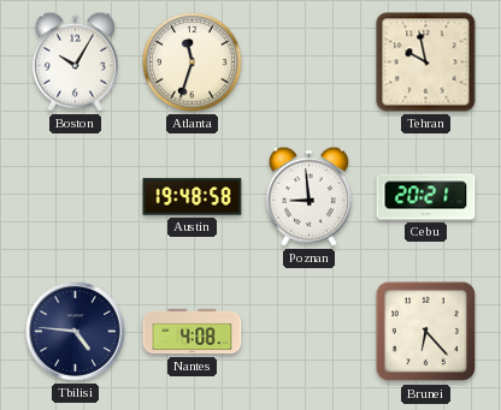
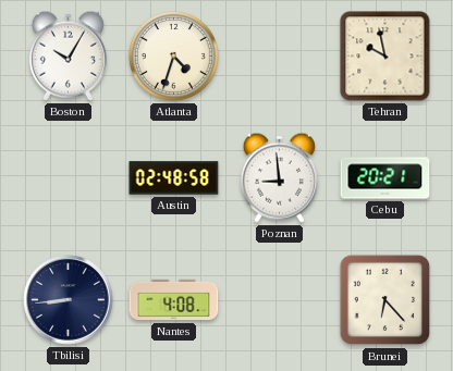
Atlanta: 11:33 -> 4:33
Austin: 19:48 -> 02:48
Tbilisi: 4:46 -> 8:44
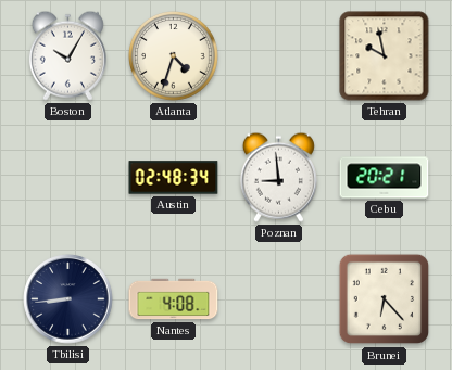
Austin: 02:48:58 -> 02:48:34
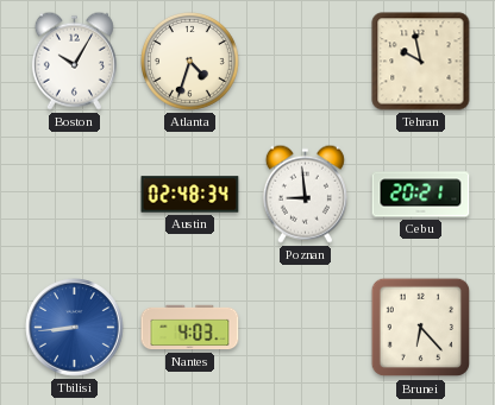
Tbilisi dial: navy -> blue
Nantes: 4:08 -> 4:03
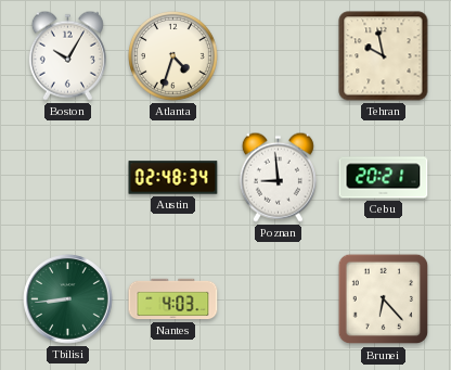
Tbilisi dial: blue -> green
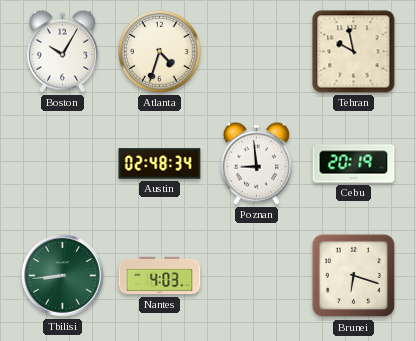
Cebu: 20:21 -> 20:19
Brunei: 6:23 -> 6:18
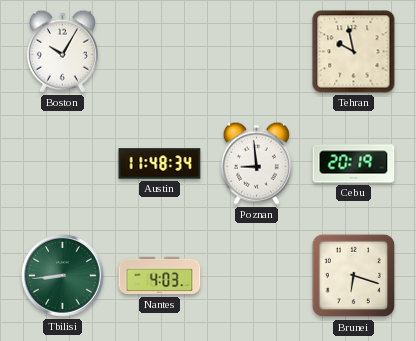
Atlanta: 4:33 -> none
Austin: 02:48 -> 11:48
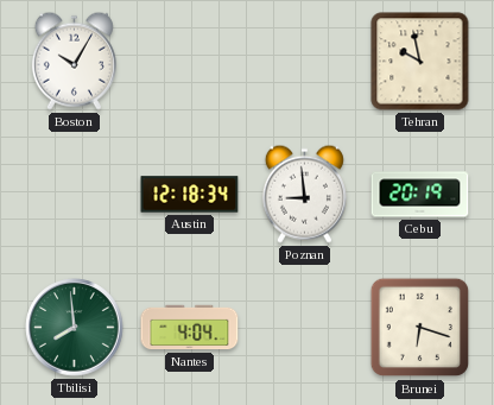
Austin: 11:48 -> 12:18
Tbilisi: 8:44 -> 7:59
Nantes: 4:03 -> 4:04
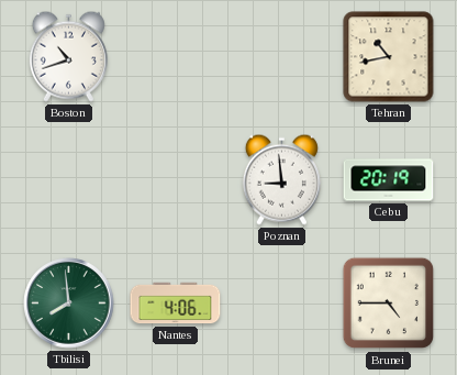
Boston: 10:05 -> 10:42
Tehran: 9:58 -> 10:43
Austin: 12:18 -> none
Nantes: 4:04 -> 4:06
Brunei: 6:18 -> 4:45
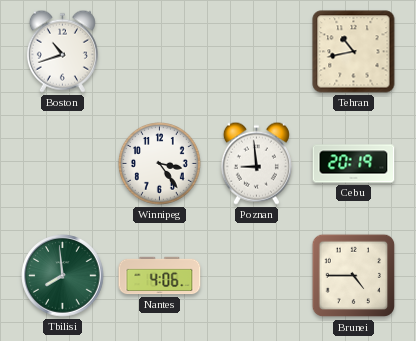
Winnipeg: none -> 3:24
